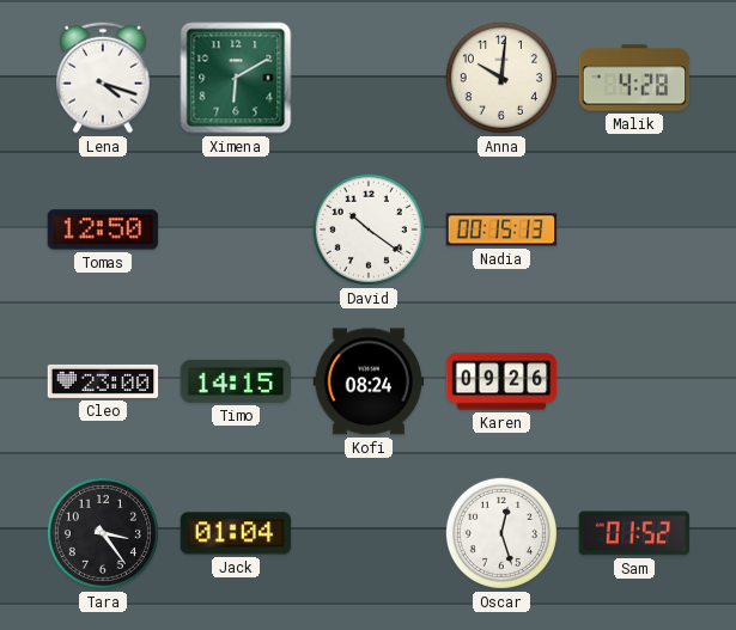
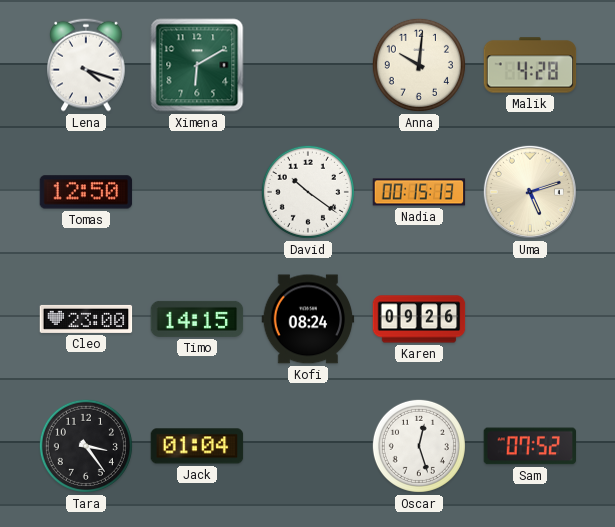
Uma: none -> 5:12
Sam: 01:52 -> 07:52
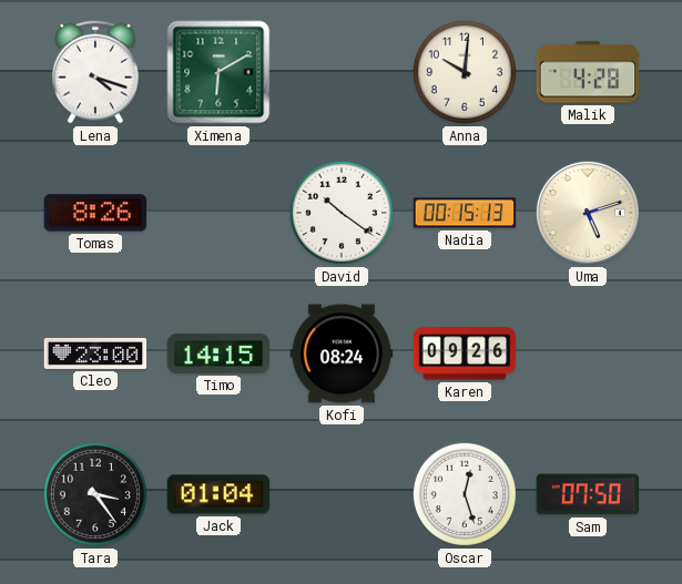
Tomas: 12:50 -> 8:26
Sam: 07:52 -> 07:50
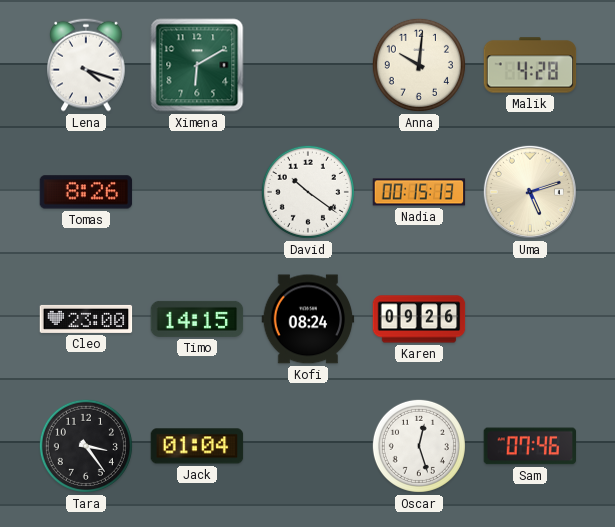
Sam: 07:50 -> 07:46
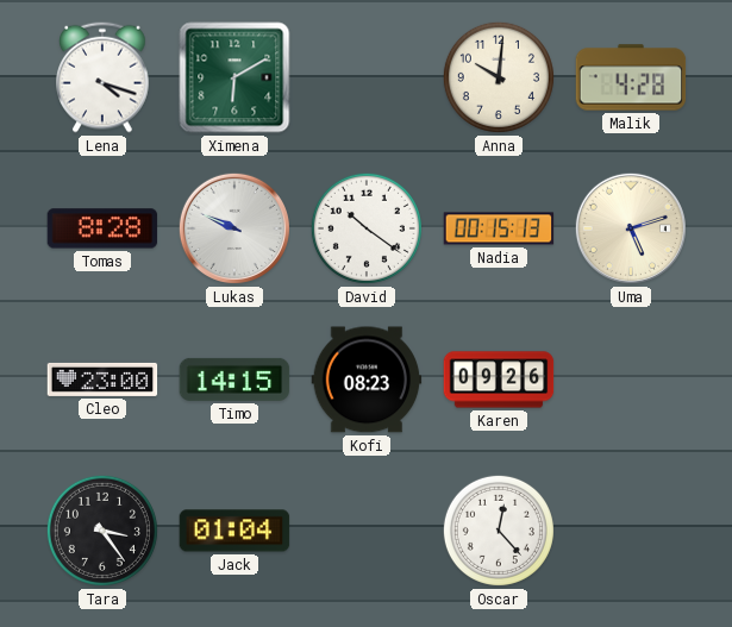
Tomas: 8:26 -> 8:28
Lukas: none -> 9:49
Kofi: 08:24 -> 08:23
Oscar: 12:27 -> 12:23
Sam: 07:46 -> none
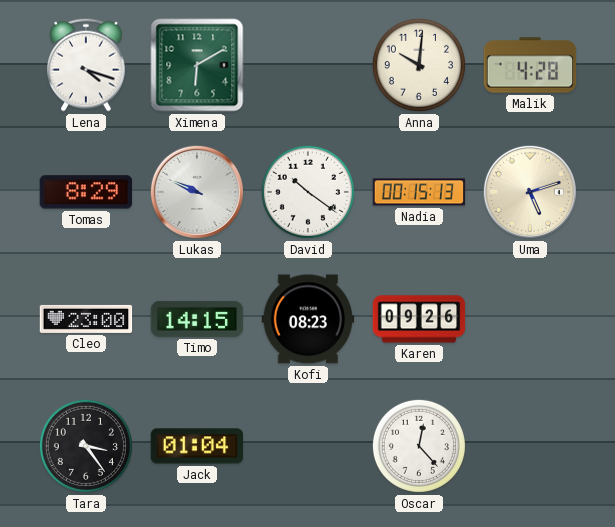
Tomas: 8:28 -> 8:29
